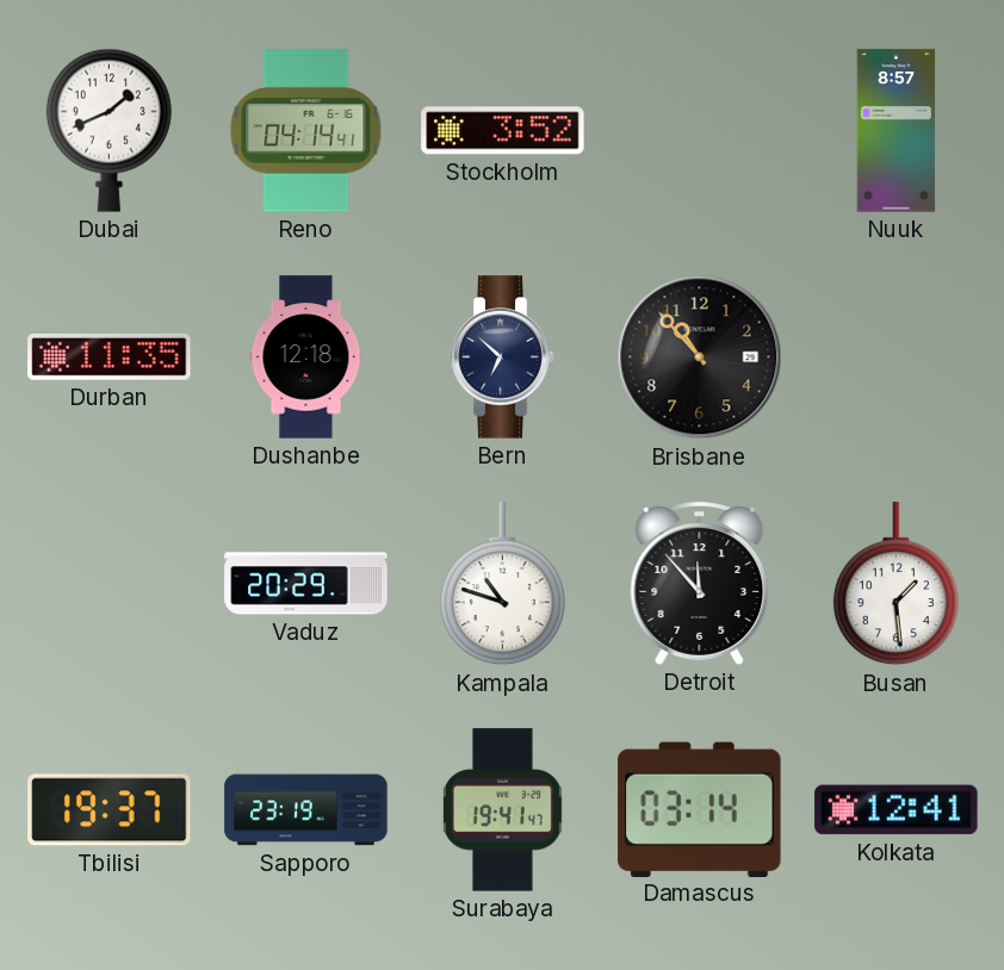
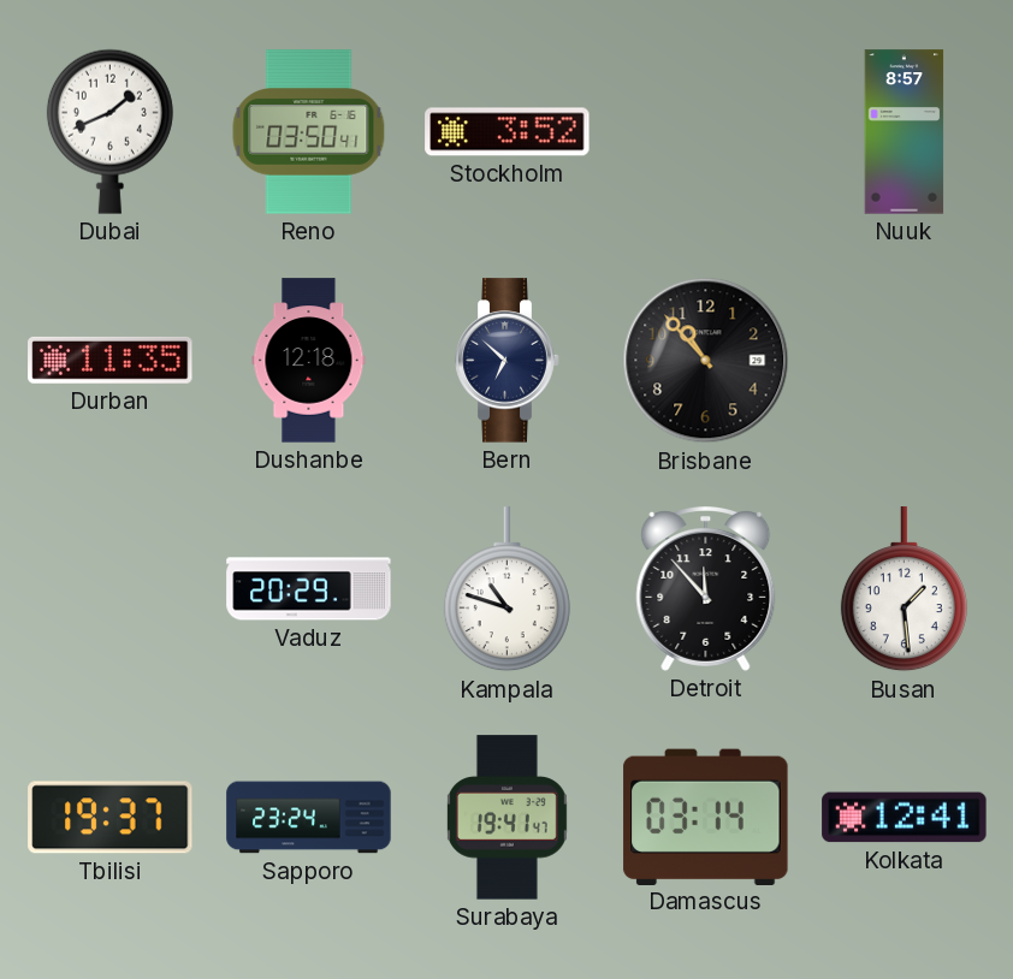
Reno: 04:14 -> 03:50
Sapporo: 23:19 -> 23:24
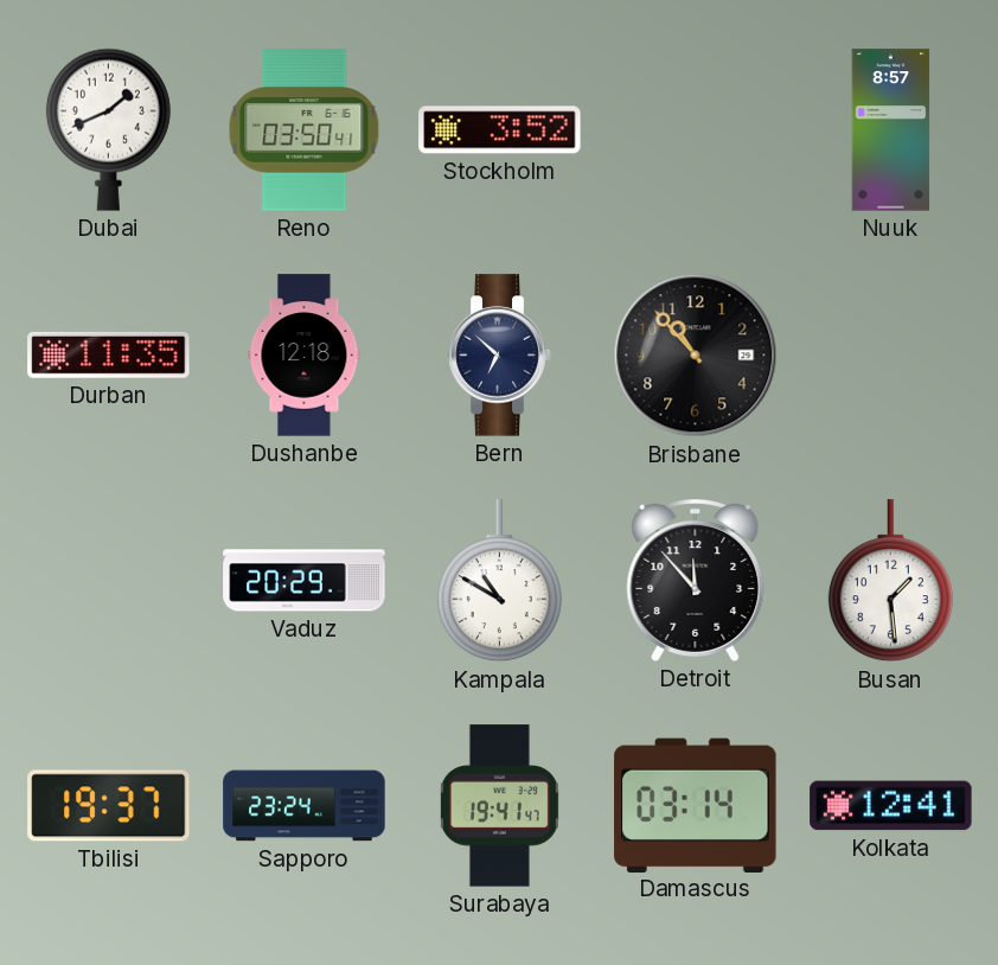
Kampala: 10:48 -> 10:50
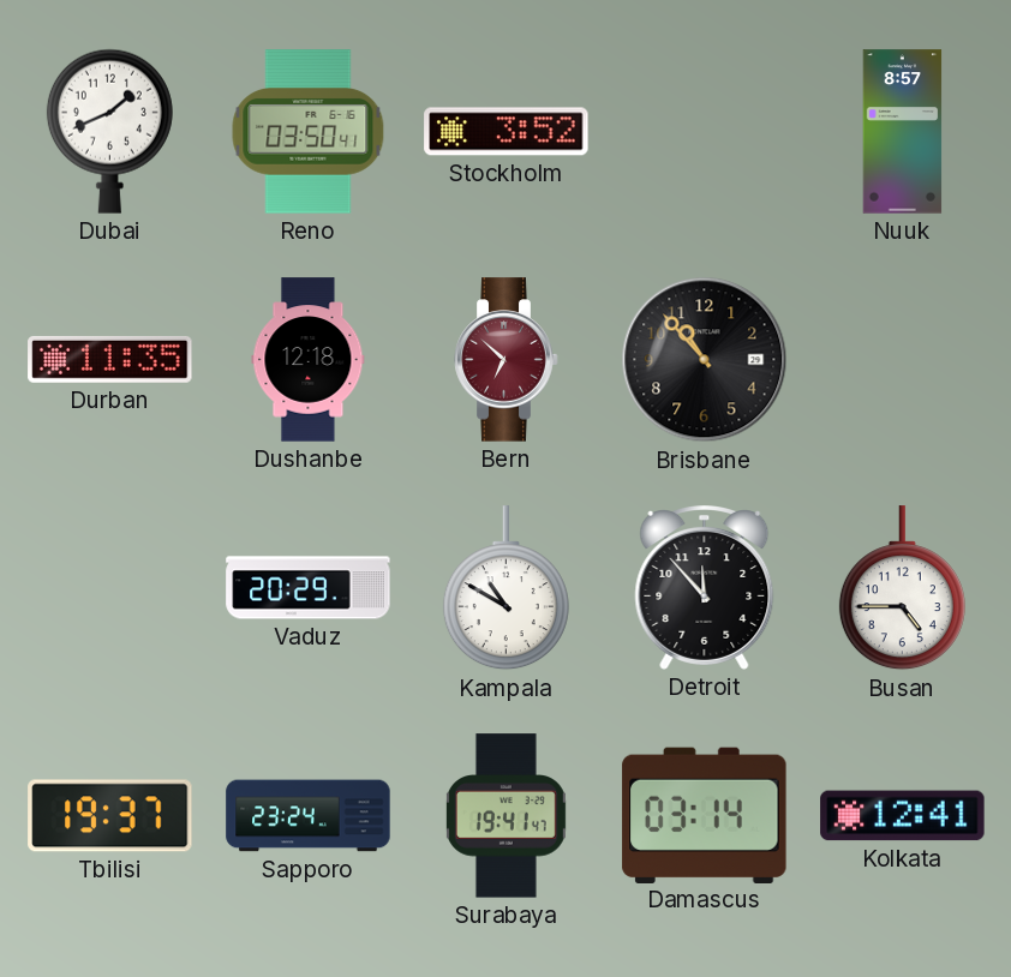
Bern dial: navy -> burgundy
Busan: 1:29 -> 4:45
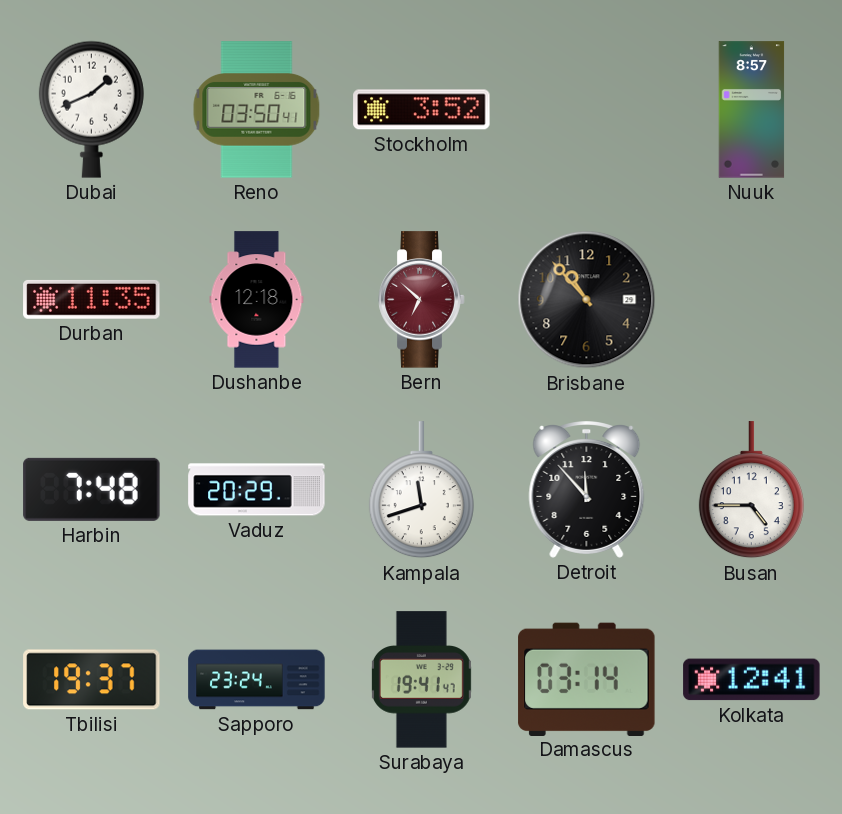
Harbin: none -> 7:48
Kampala: 10:50 -> 11:42
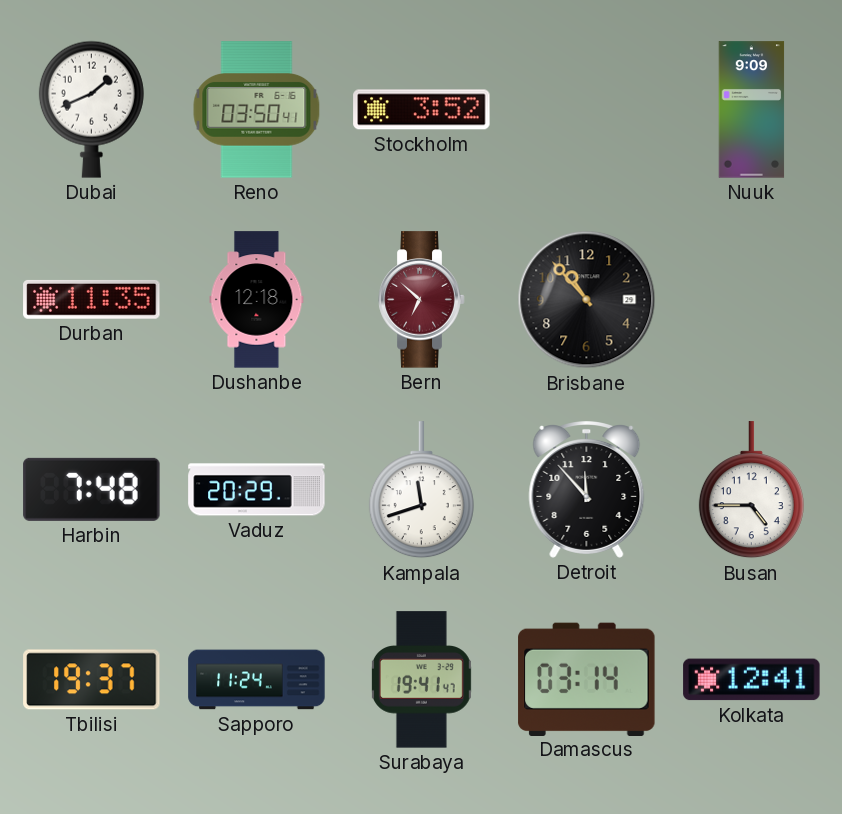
Nuuk: 8:57 -> 9:09
Sapporo: 23:24 -> 11:24
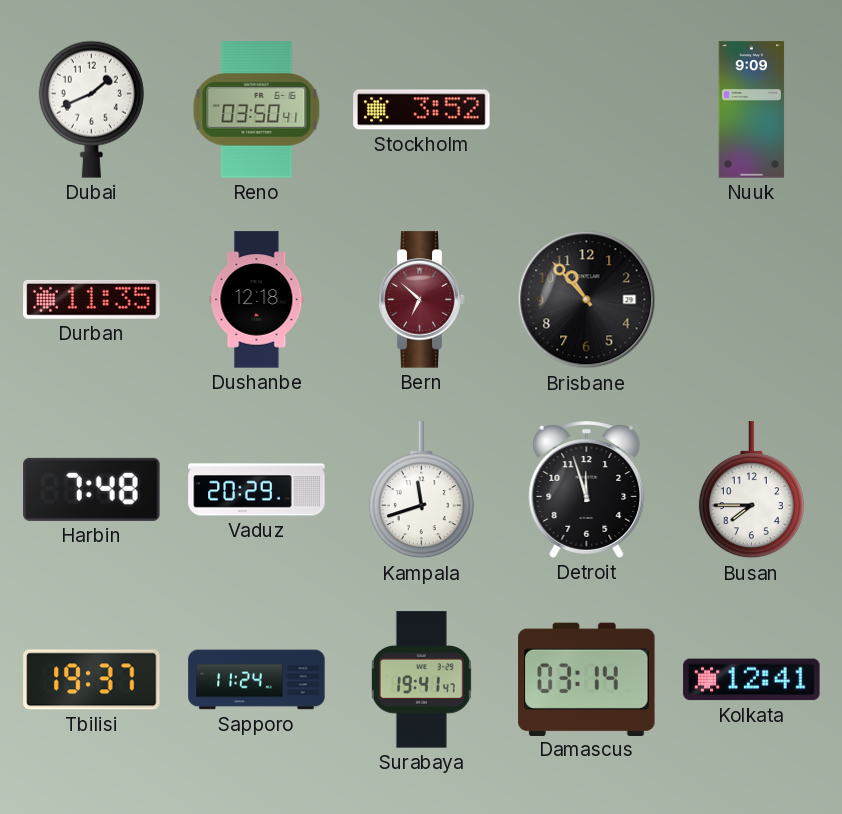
Detroit: 11:53 -> 11:57
Busan: 4:45 -> 7:45
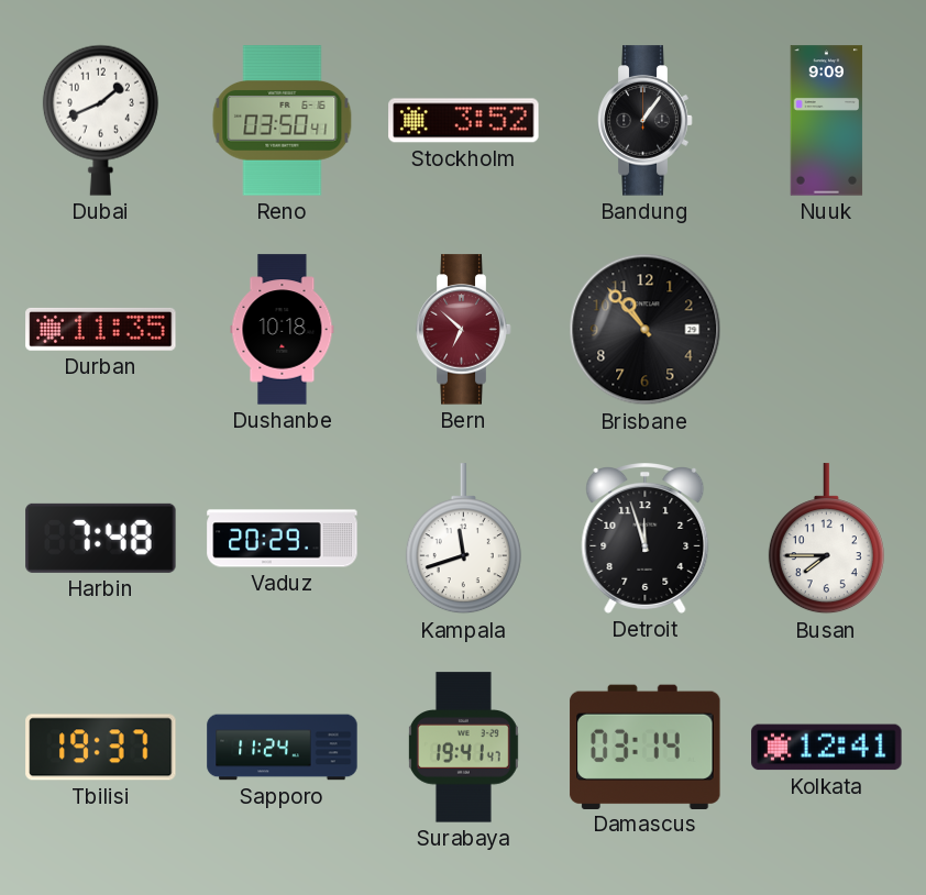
Bandung: none -> 1:06
Dushanbe: 12:18 -> 10:18
